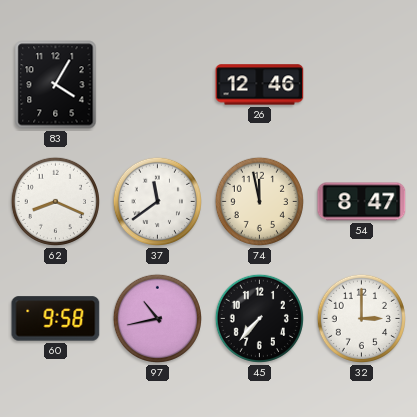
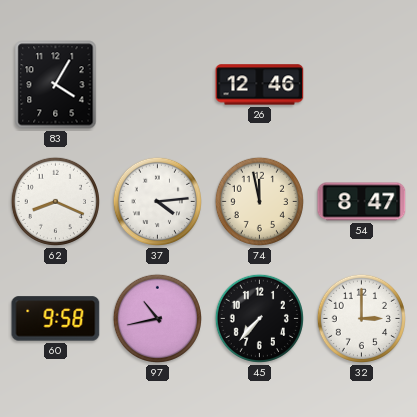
37: 11:39 -> 4:14
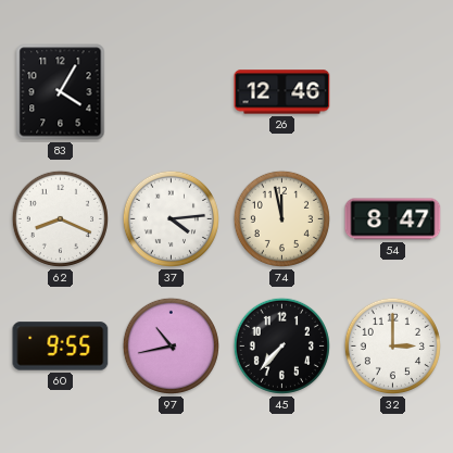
60: 9:58 -> 9:55
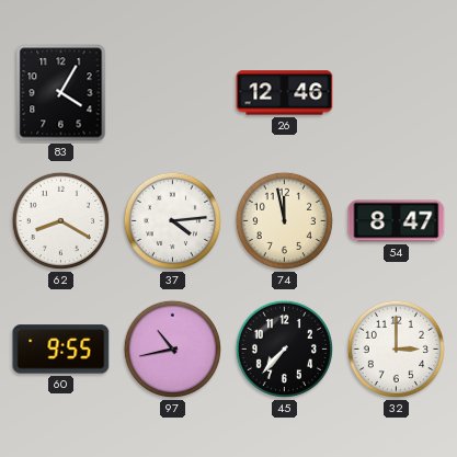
62: 8:19 -> 8:20
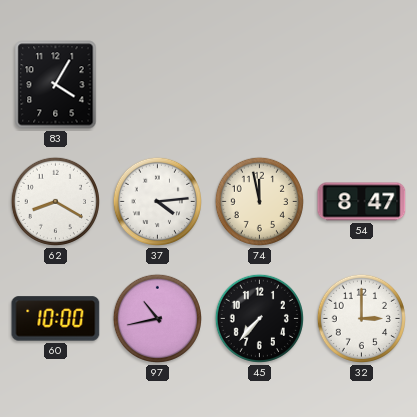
26: 12:46 -> none
60: 9:55 -> 10:00
